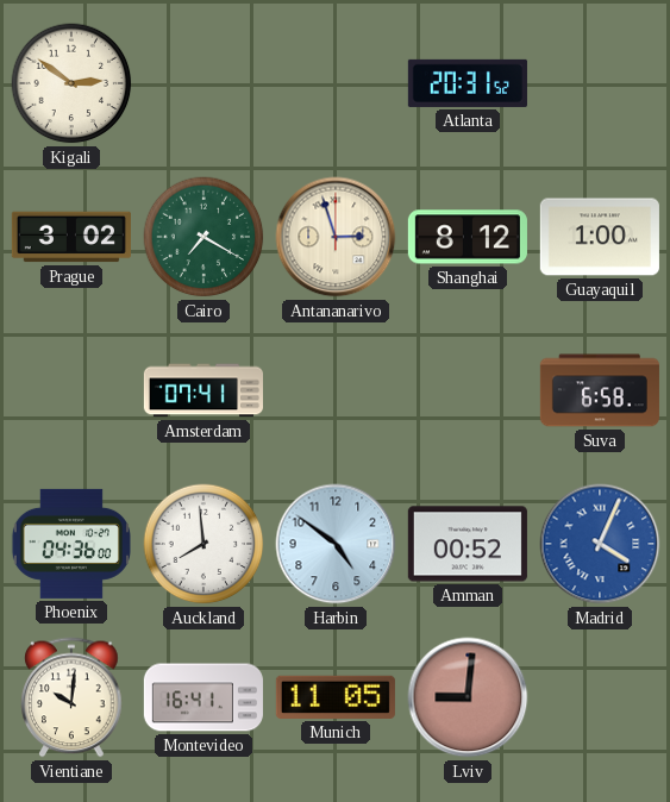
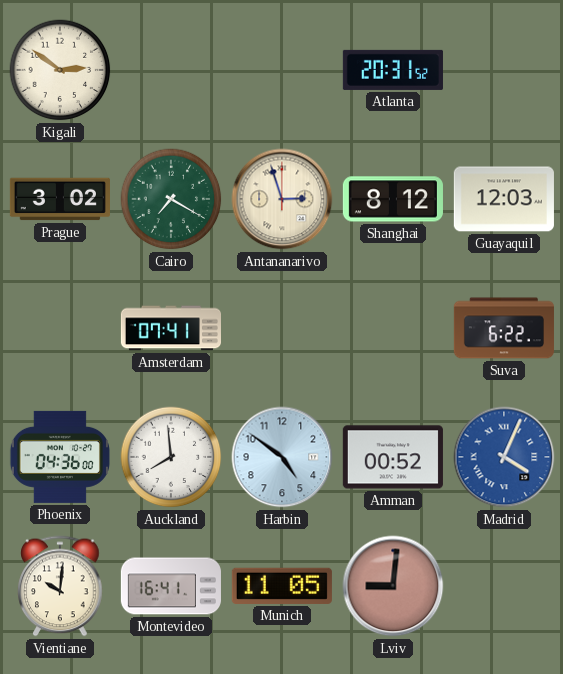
Guayaquil: 1:00 -> 12:03
Suva: 6:58 -> 6:22
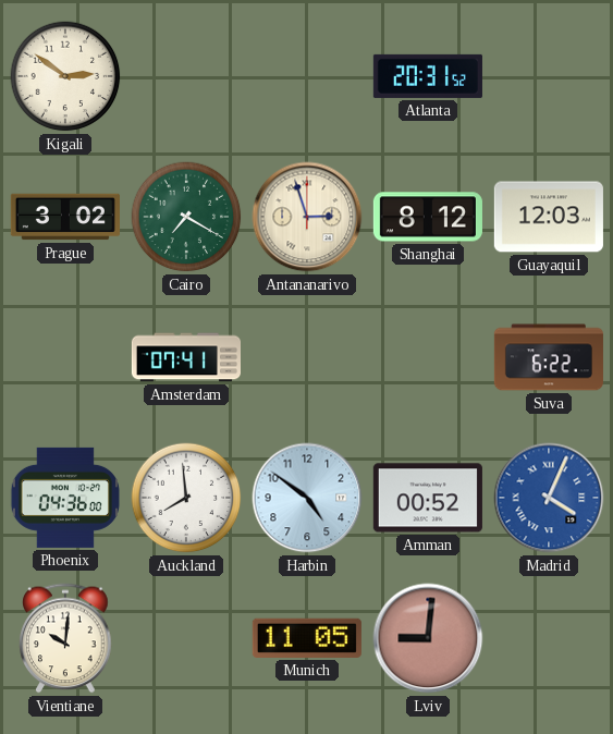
Montevideo: 16:41 -> none
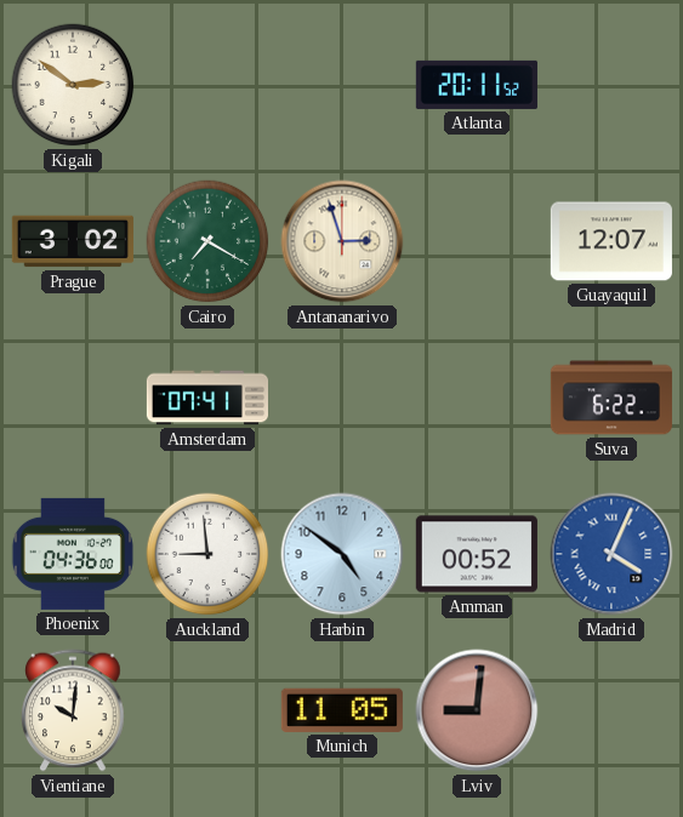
Atlanta: 20:31 -> 20:11
Shanghai: 8:12 -> none
Guayaquil: 12:03 -> 12:07
Auckland: 7:59 -> 8:59
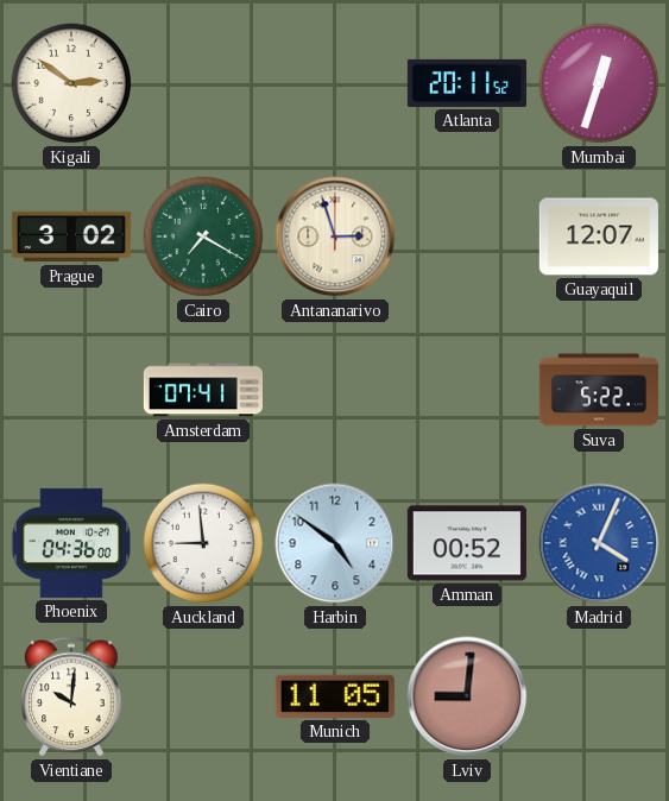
Mumbai: none -> 12:33
Suva: 6:22 -> 5:22
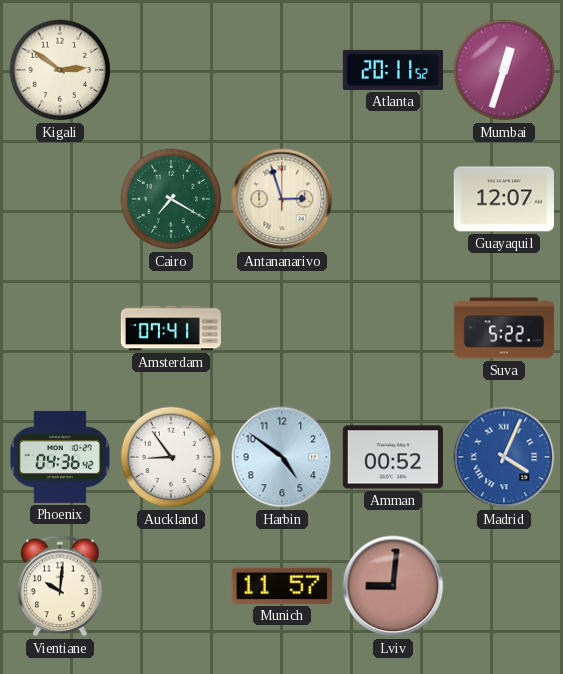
Prague: 3:02 -> none
Phoenix: 04:36:00 -> 04:36:42
Auckland: 8:59 -> 8:54
Munich: 11:05 -> 11:57
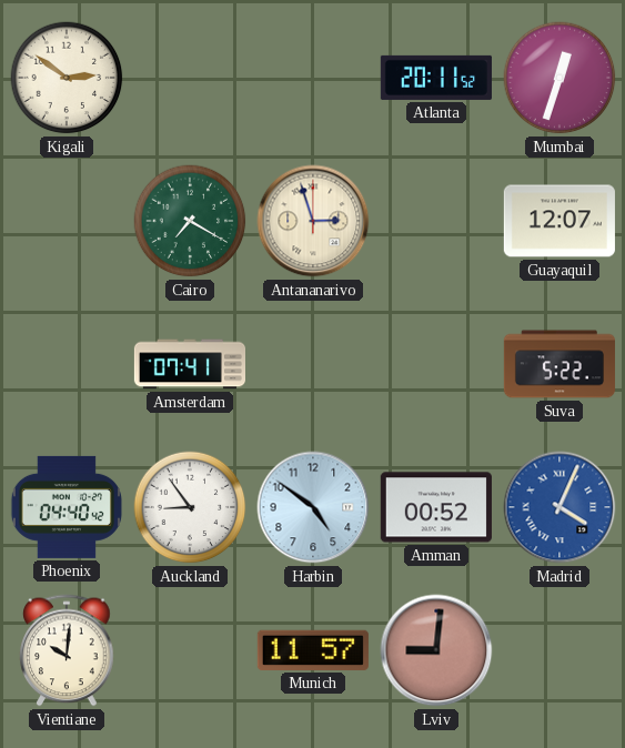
Phoenix: 04:36 -> 04:40
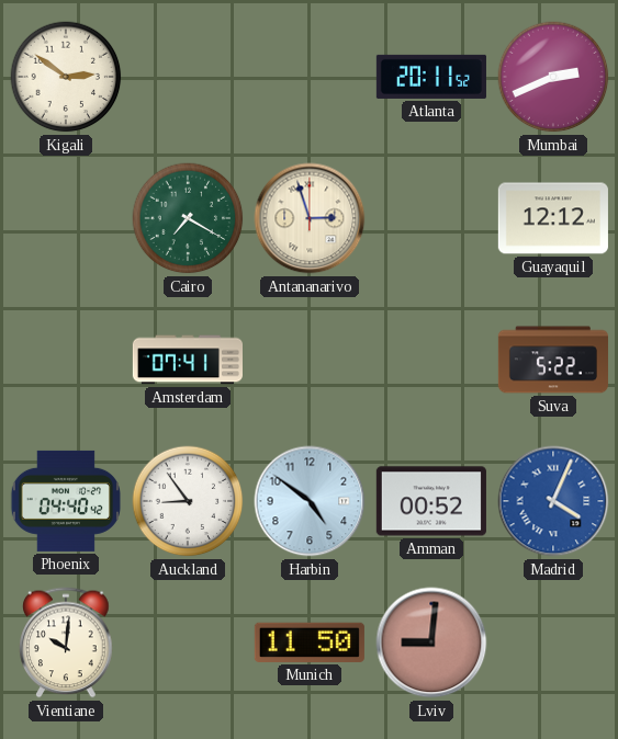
Mumbai: 12:33 -> 2:41
Guayaquil: 12:07 -> 12:12
Munich: 11:57 -> 11:50
